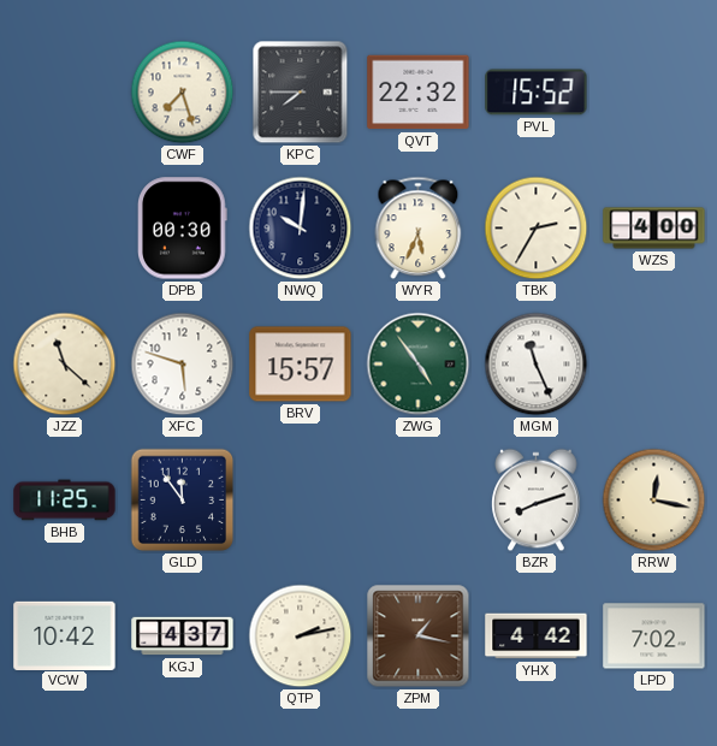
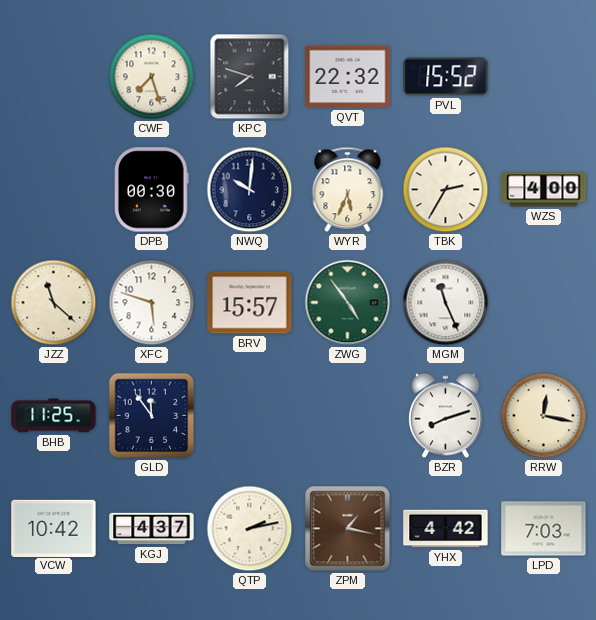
KPC: 7:45 -> 7:48
LPD: 7:02 -> 7:03
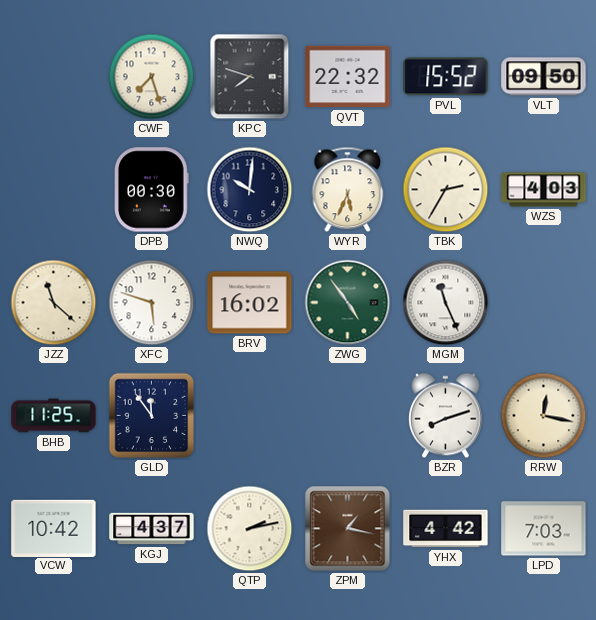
VLT: none -> 09:50
WZS: 4:00 -> 4:03
BRV: 15:57 -> 16:02
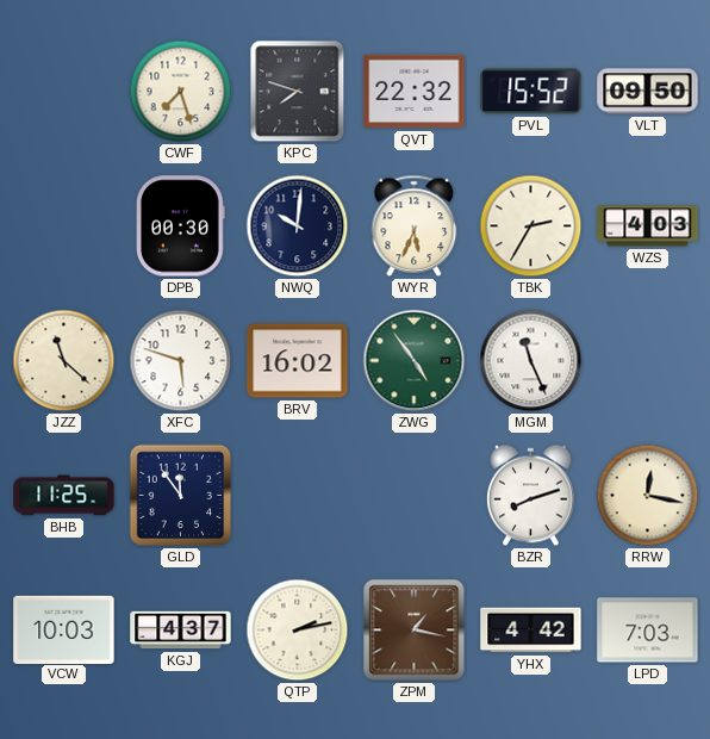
VCW: 10:42 -> 10:03
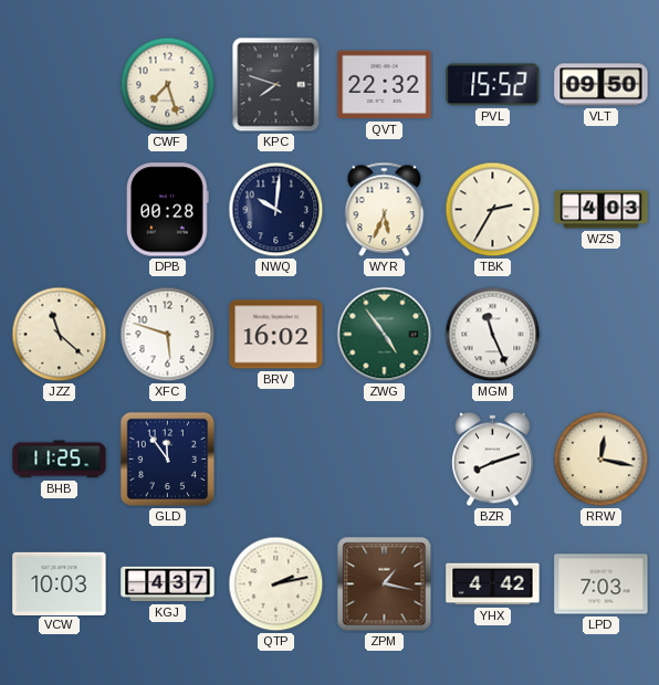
DPB: 00:30 -> 00:28
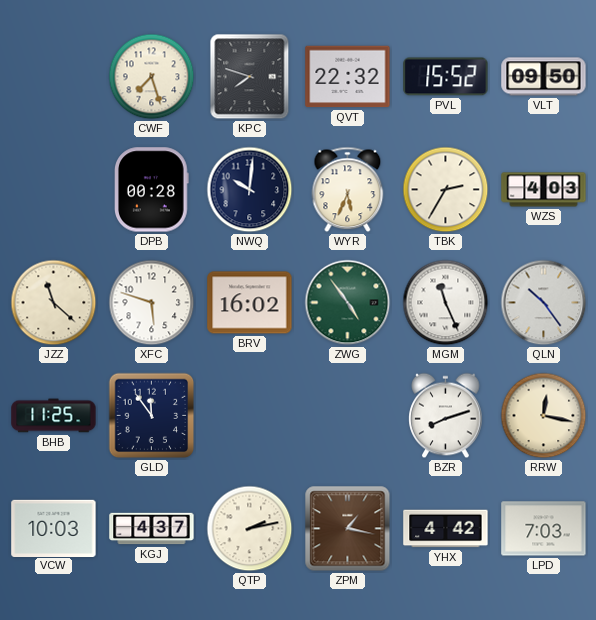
QLN: none -> 10:24
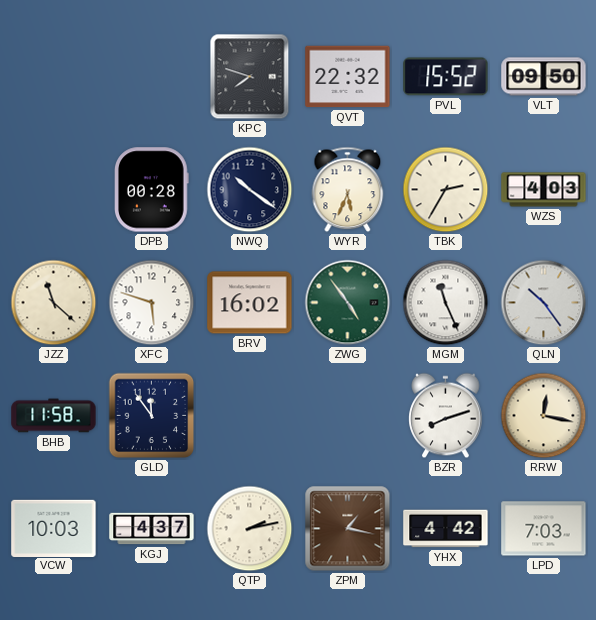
CWF: 7:27 -> none
NWQ: 10:01 -> 10:21
BHB: 11:25 -> 11:58
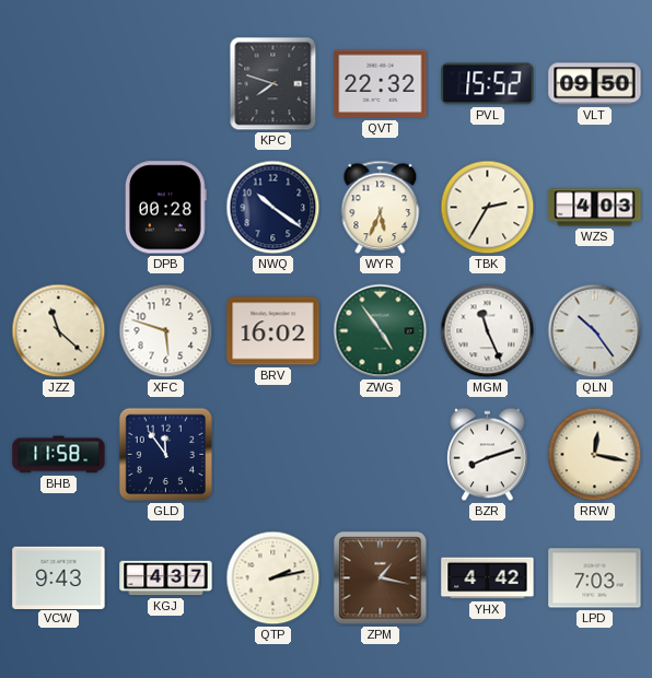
VCW: 10:03 -> 9:43
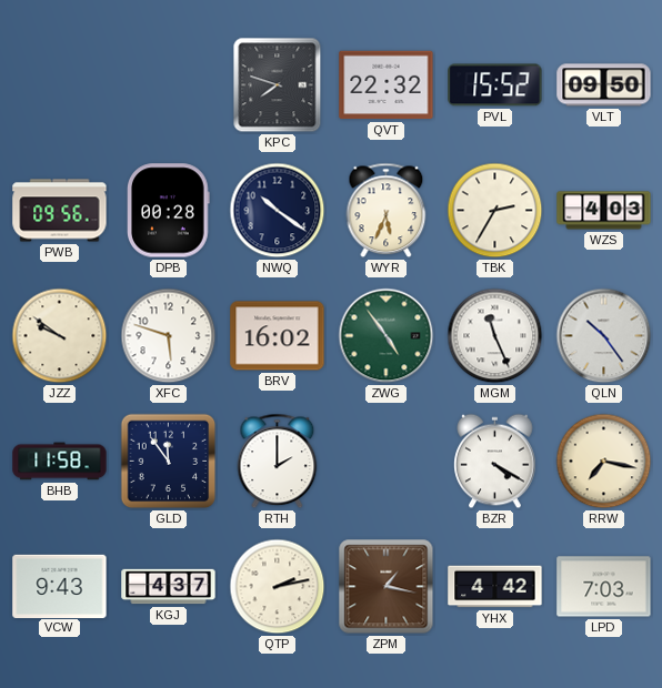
PWB: none -> 09:56
JZZ: 11:22 -> 9:51
RTH: none -> 2:00
BZR: 8:12 -> 4:20
RRW: 12:17 -> 7:17
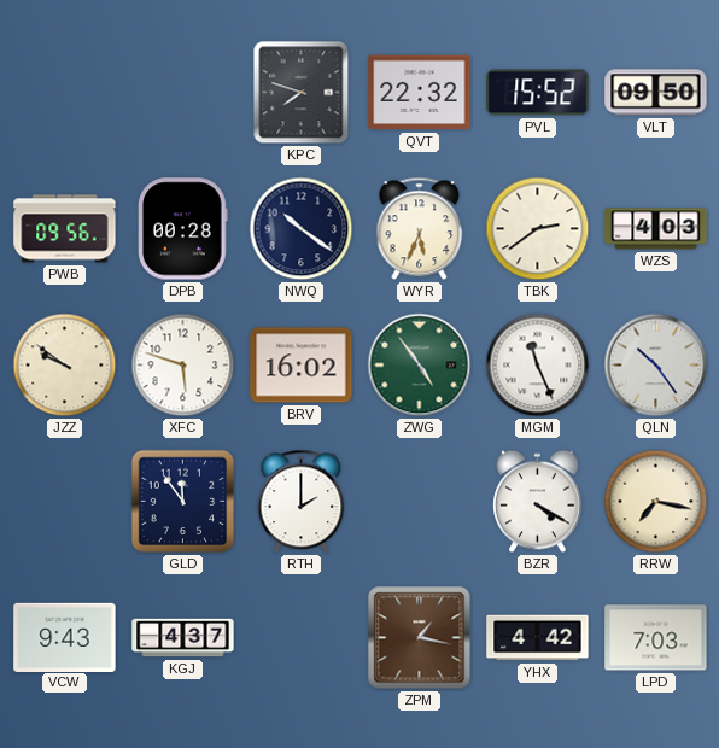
TBK: 2:35 -> 2:39
BHB: 11:58 -> none
QTP: 2:13 -> none
